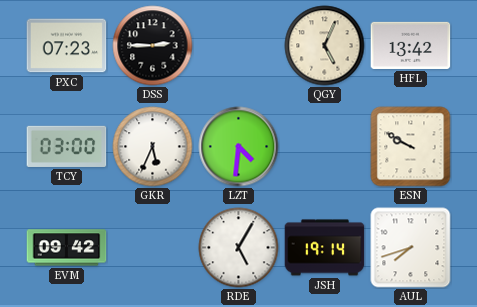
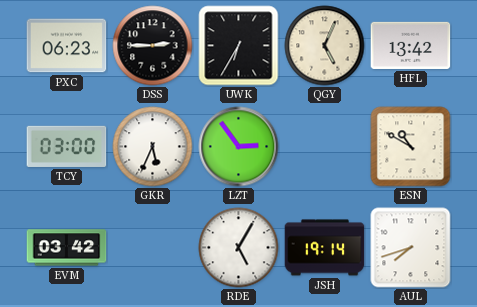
PXC: 07:23 -> 06:23
UWK: none -> 6:35
LZT: 4:31 -> 2:54
ESN: 9:50 -> 10:50
EVM: 09:42 -> 03:42
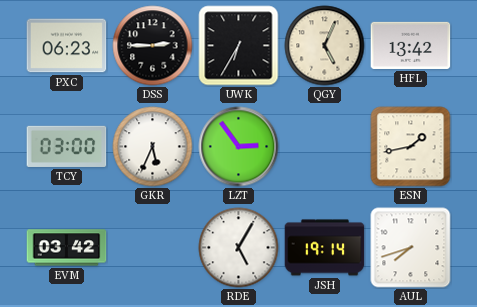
ESN: 10:50 -> 1:43
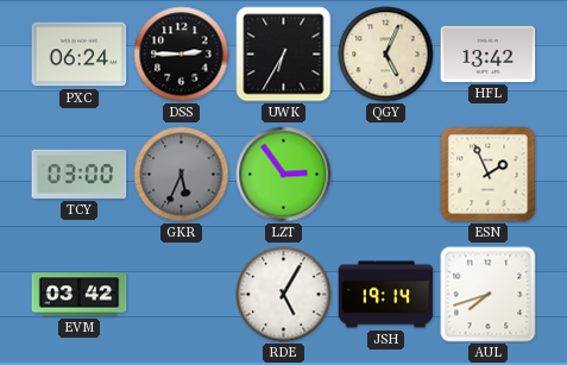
PXC: 06:23 -> 06:24
GKR dial: white -> grey
ESN: 1:43 -> 1:56
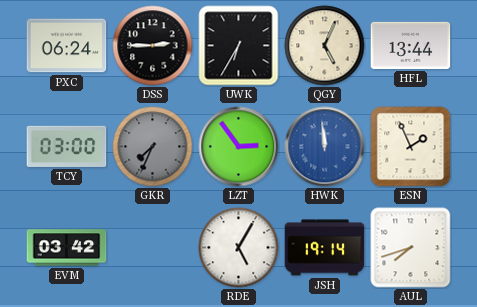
HFL: 13:42 -> 13:44
GKR: 5:34 -> 7:34
HWK: none -> 11:59
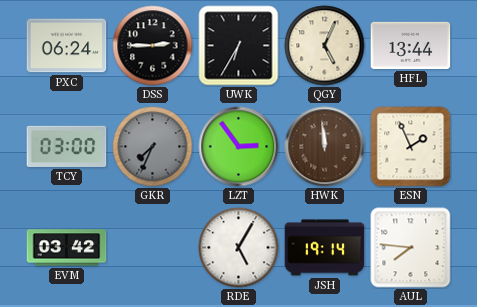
HWK dial: blue -> brown
AUL: 7:42 -> 7:46
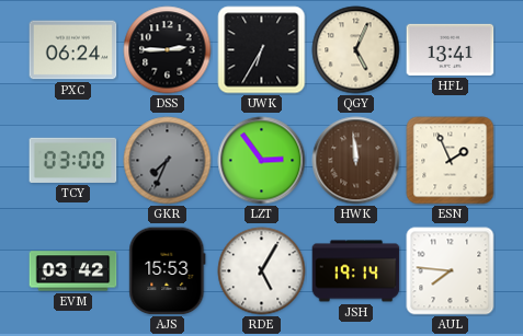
HFL: 13:44 -> 13:41
AJS: none -> 15:53
